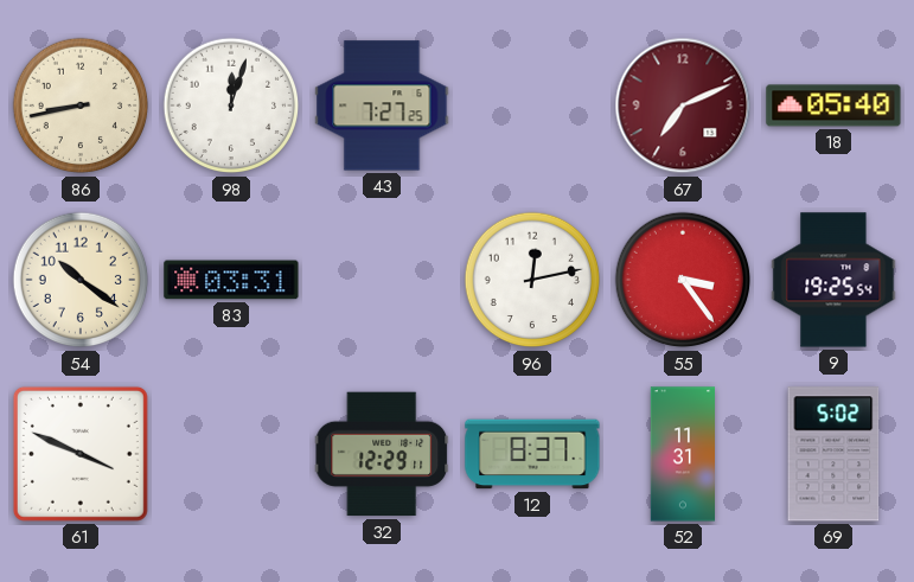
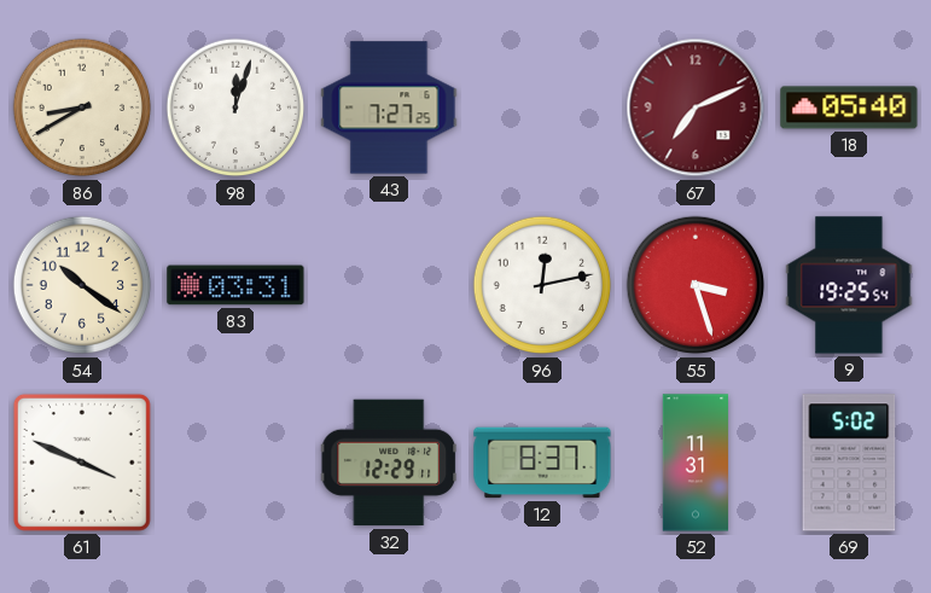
86: 8:43 -> 8:40
55: 3:24 -> 3:27
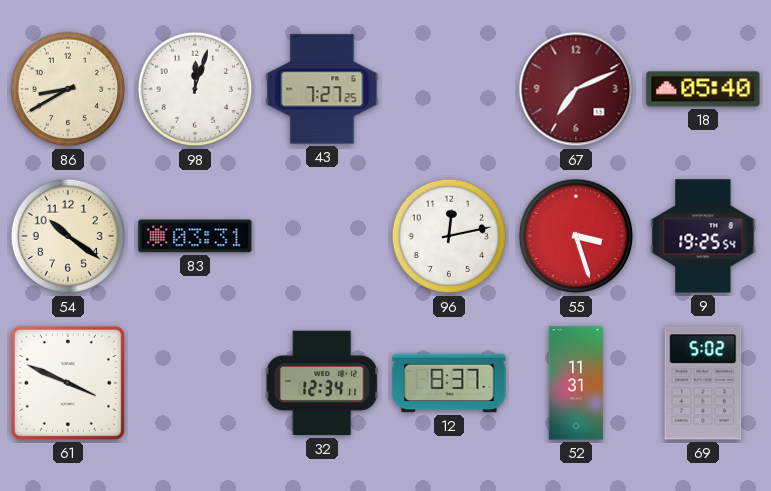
32: 12:29 -> 12:34
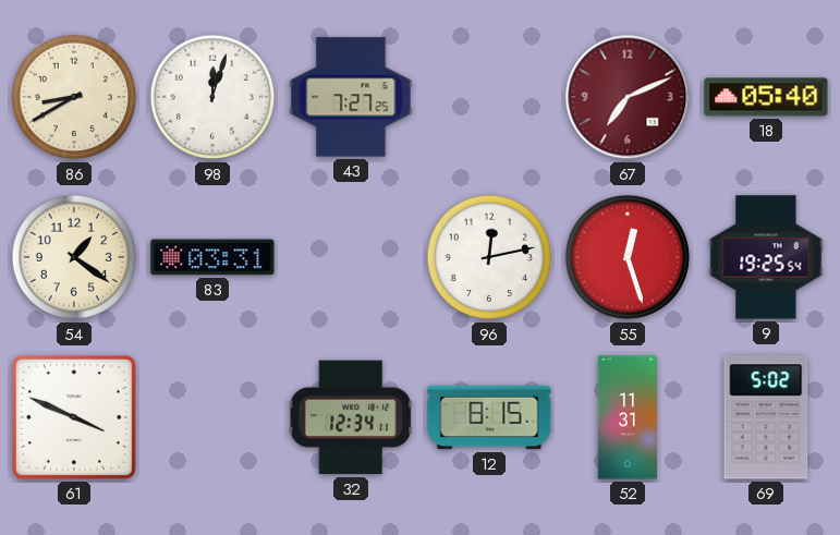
54: 10:21 -> 1:21
55: 3:27 -> 12:27
12: 8:37 -> 8:15
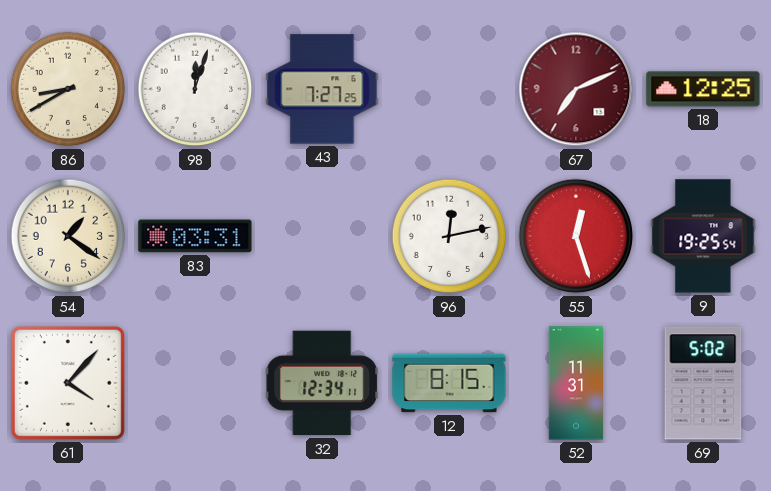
18: 05:40 -> 12:25
61: 3:49 -> 4:07
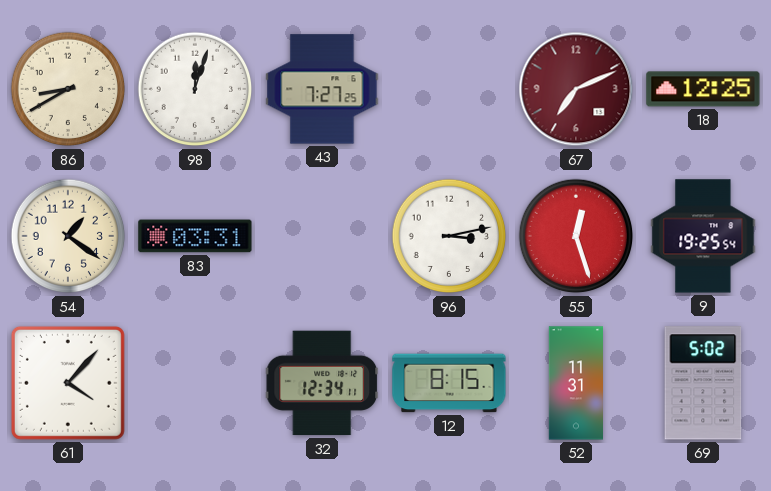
96: 12:13 -> 3:13
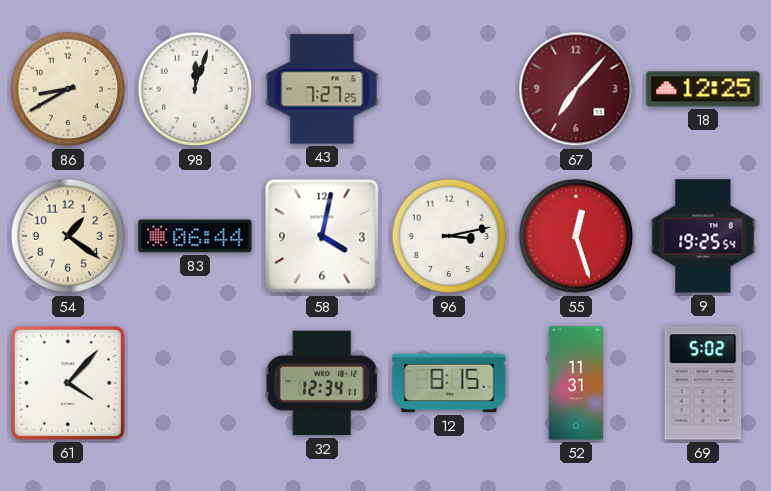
67: 7:11 -> 7:07
83: 03:31 -> 06:44
58: none -> 4:02
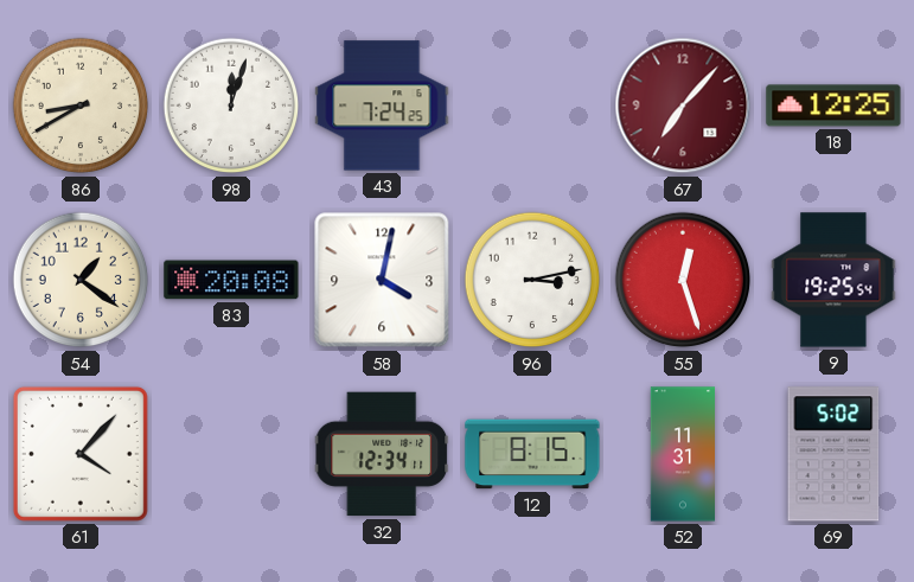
43: 7:27 -> 7:24
83: 06:44 -> 20:08
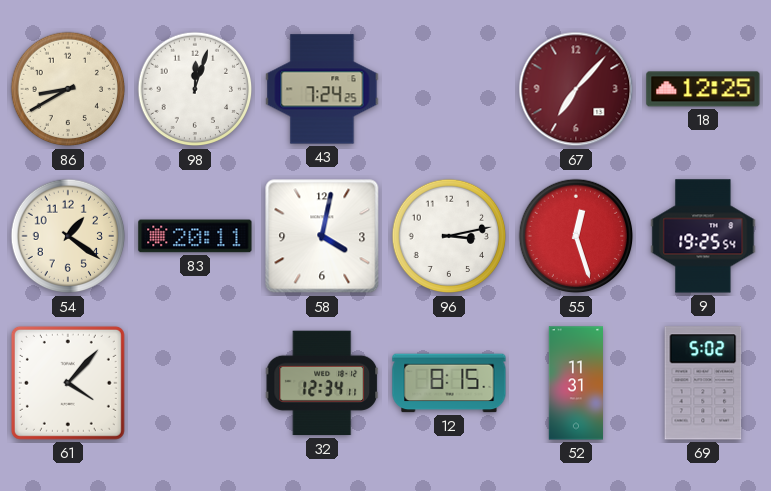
83: 20:08 -> 20:11
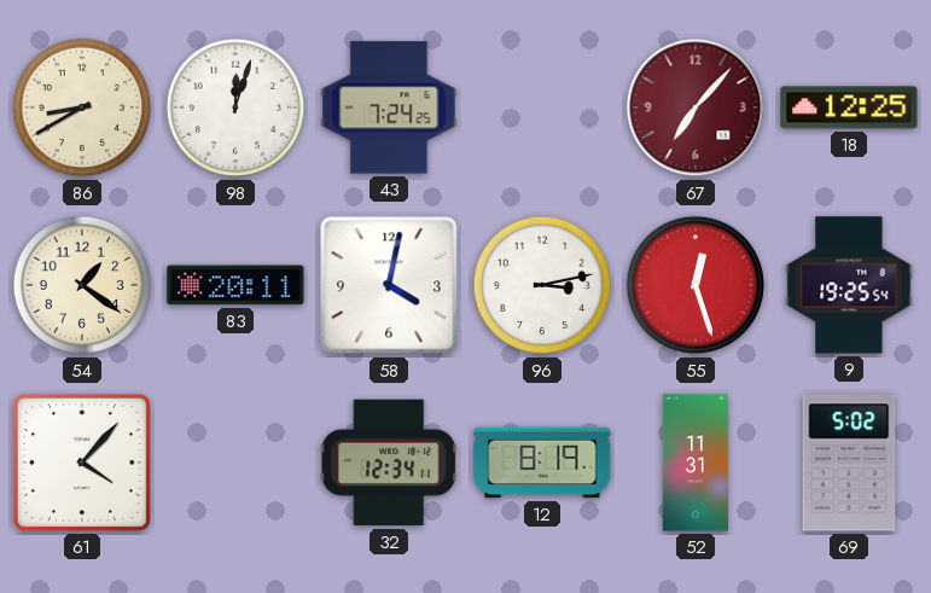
12: 8:15 -> 8:19
